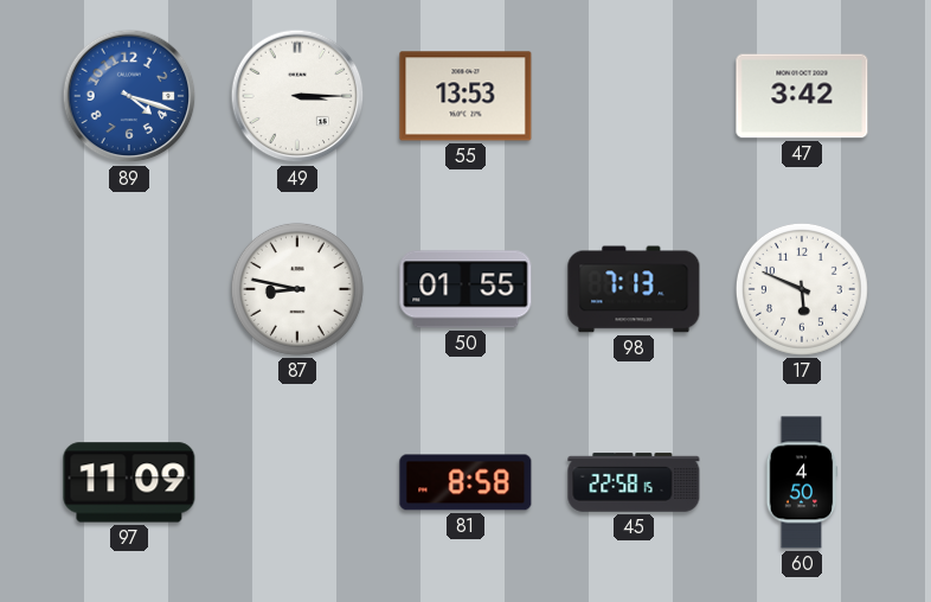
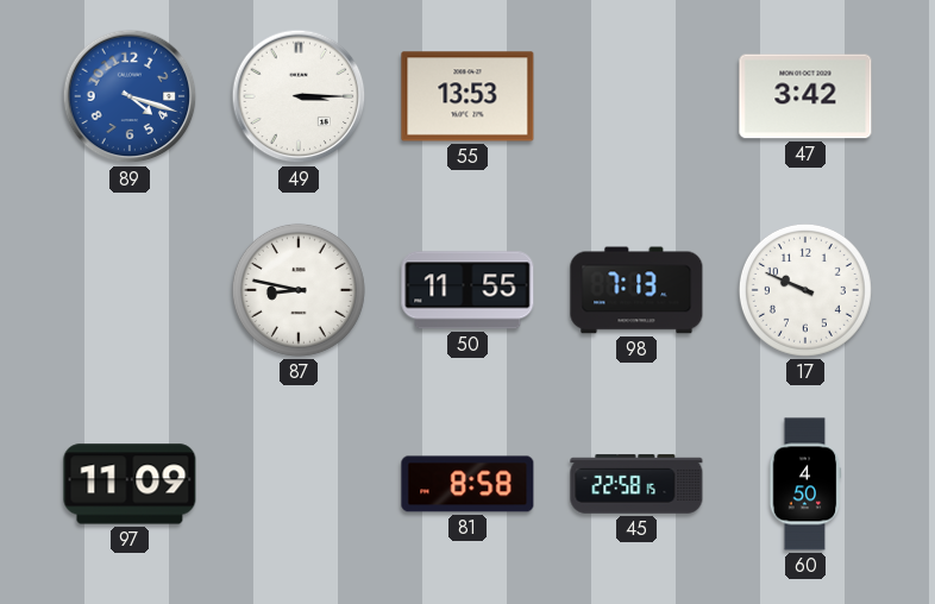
50: 01:55 -> 11:55
17: 5:49 -> 9:49
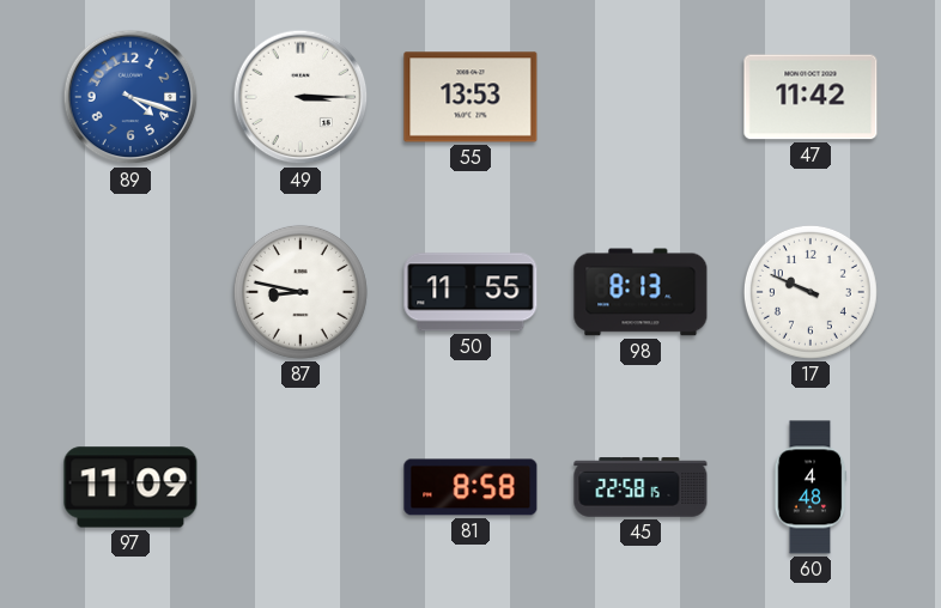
47: 3:42 -> 11:42
98: 7:13 -> 8:13
60: 4:50 -> 4:48
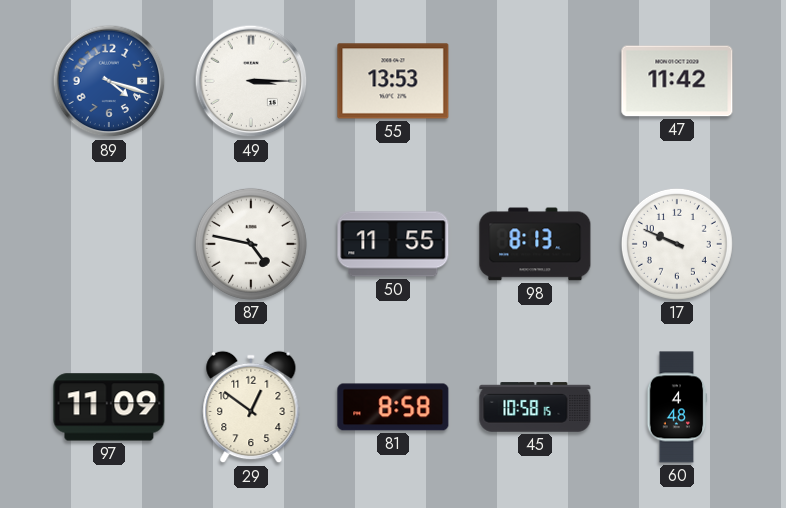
87: 8:47 -> 4:47
29: none -> 12:51
45: 22:58 -> 10:58
